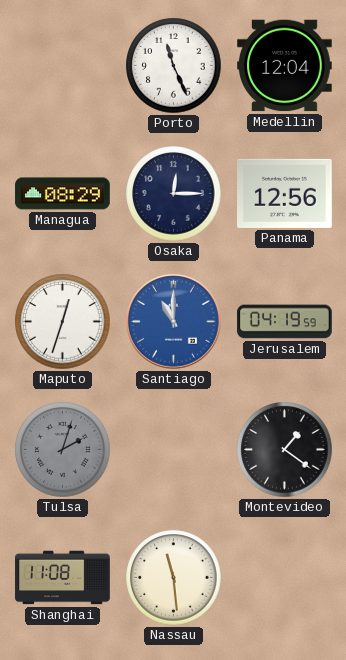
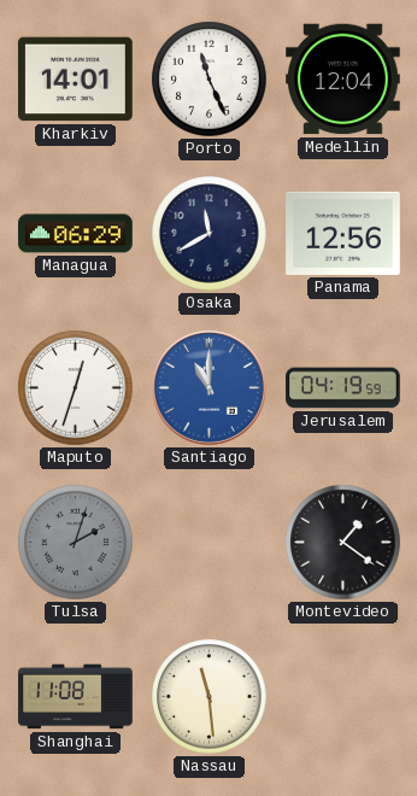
Kharkiv: none -> 14:01
Managua: 08:29 -> 06:29
Osaka: 12:15 -> 11:40
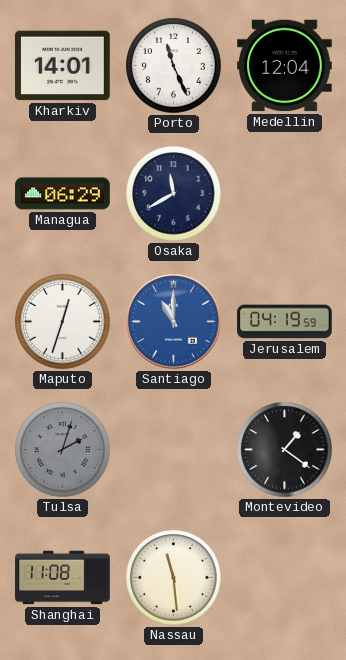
Panama: 12:56 -> none
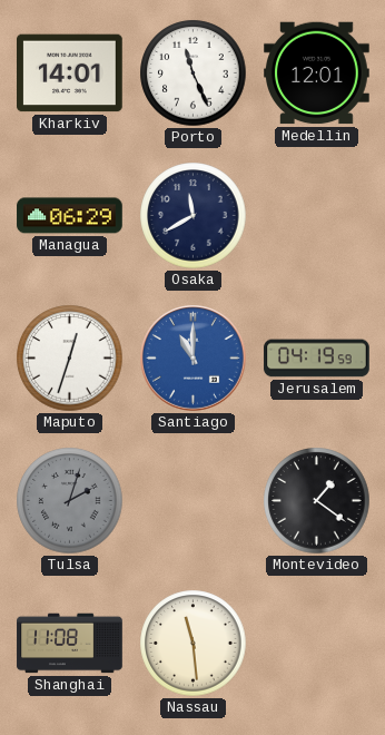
Medellin: 12:04 -> 12:01
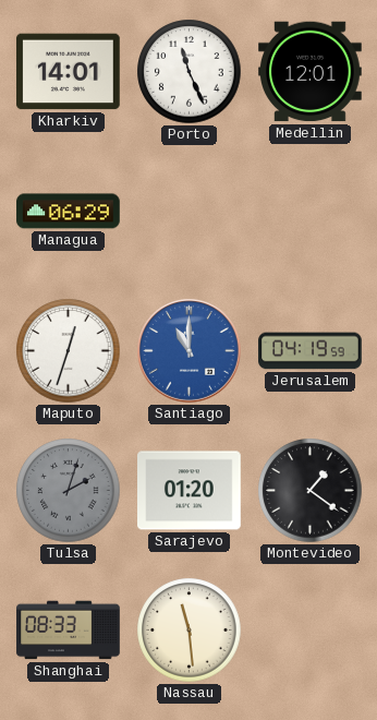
Osaka: 11:40 -> none
Sarajevo: none -> 01:20
Shanghai: 11:08 -> 08:33
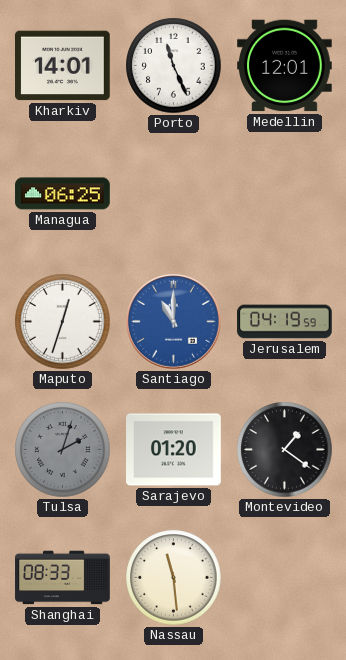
Managua: 06:29 -> 06:25
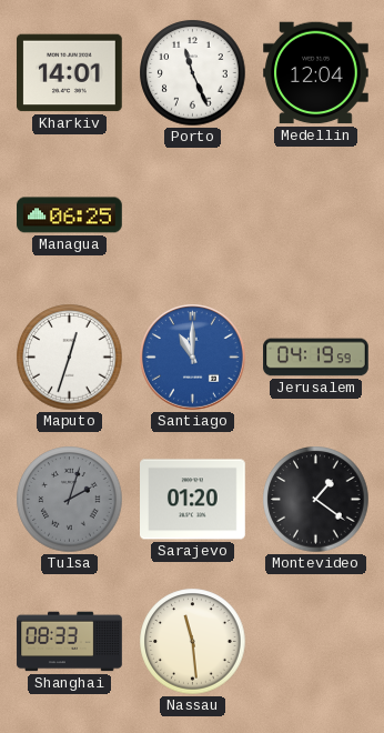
Medellin: 12:01 -> 12:04
